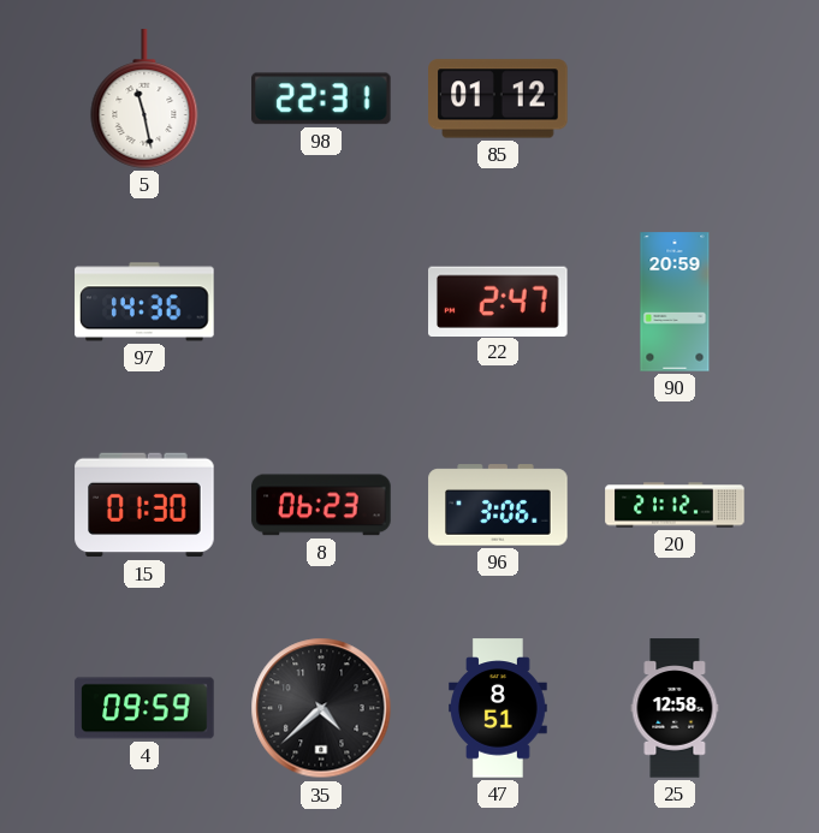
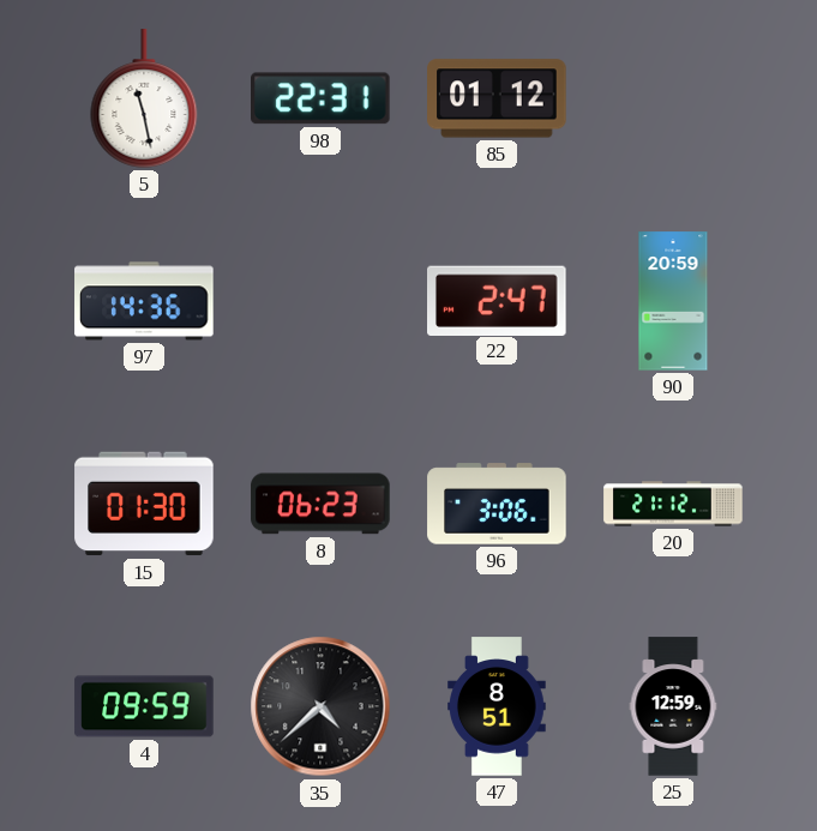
25: 12:58 -> 12:59
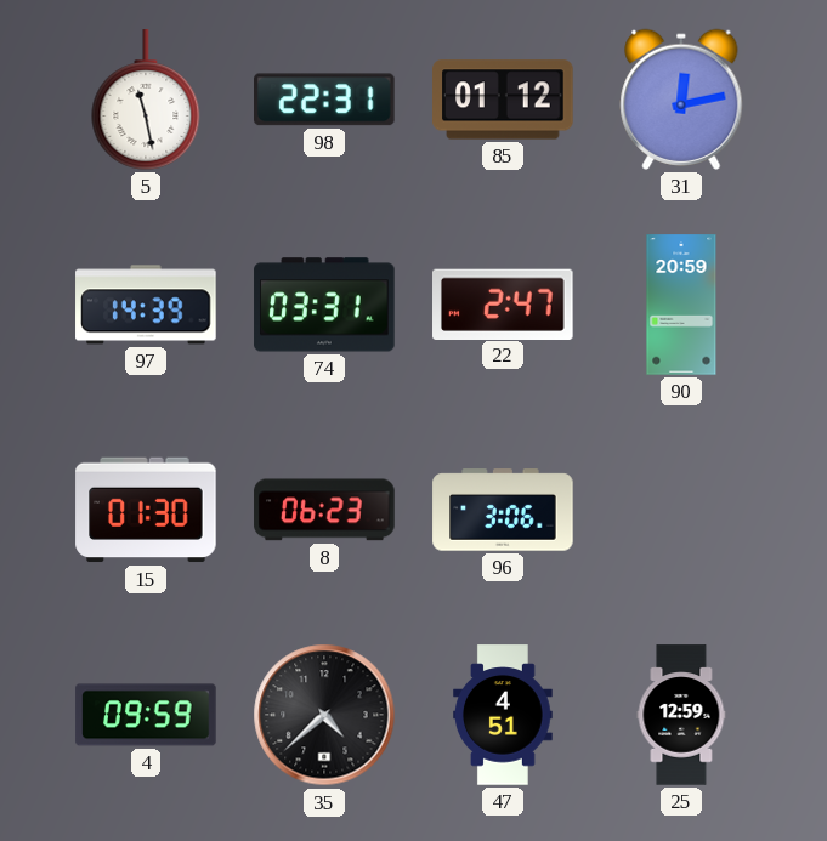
31: none -> 12:13
97: 14:36 -> 14:39
74: none -> 03:31
20: 21:12 -> none
47: 8:51 -> 4:51
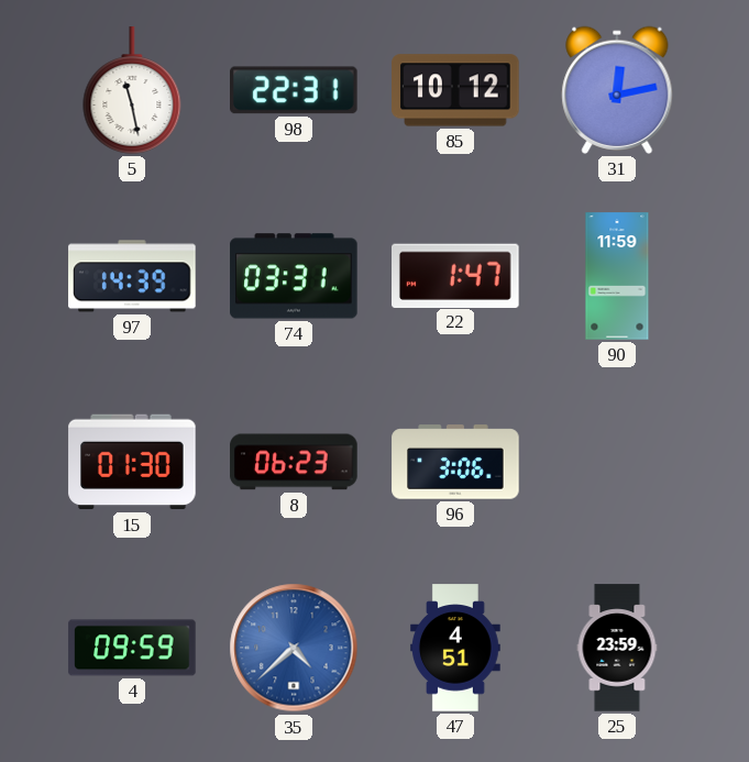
85: 01:12 -> 10:12
22: 2:47 -> 1:47
90: 20:59 -> 11:59
35 dial: black -> blue
25: 12:59 -> 23:59
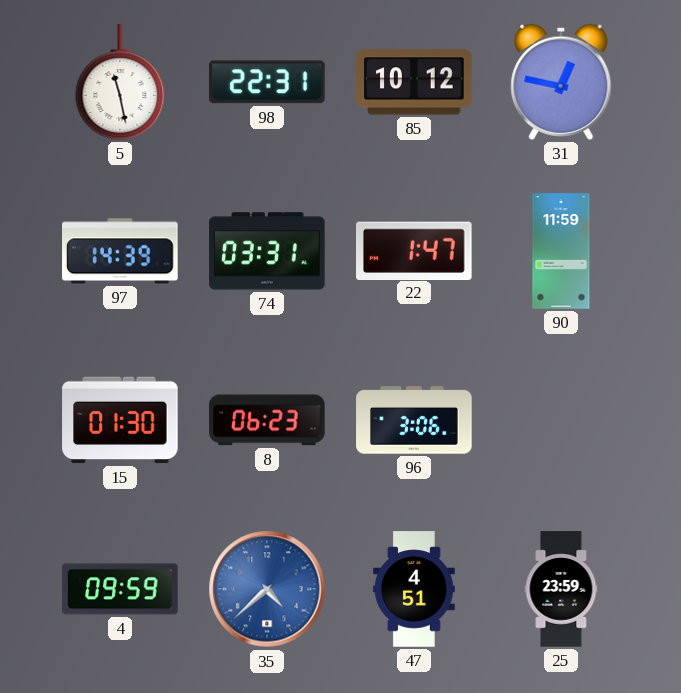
31: 12:13 -> 12:47
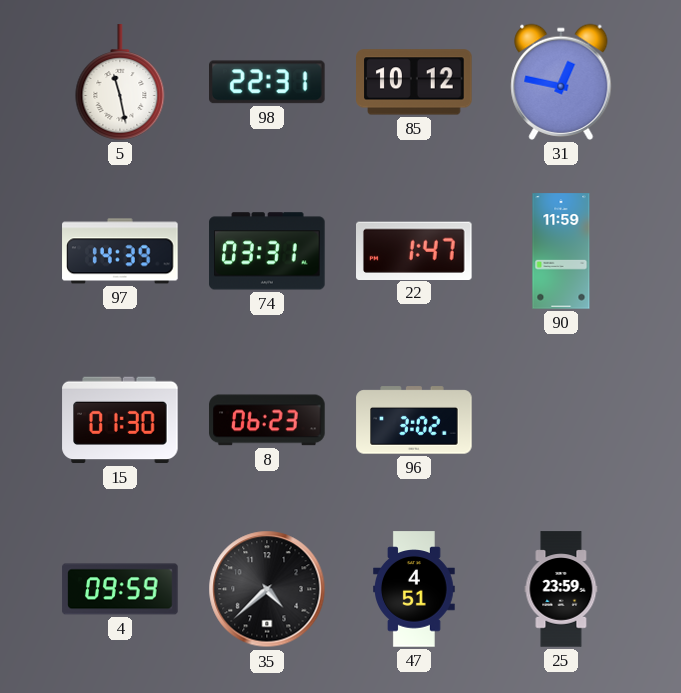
96: 3:06 -> 3:02
35 dial: blue -> black
